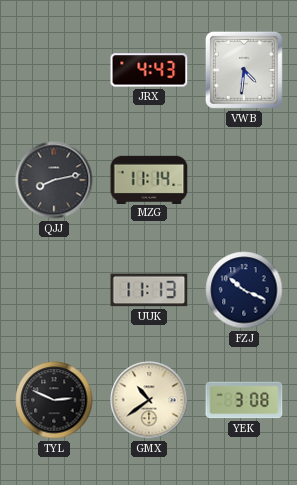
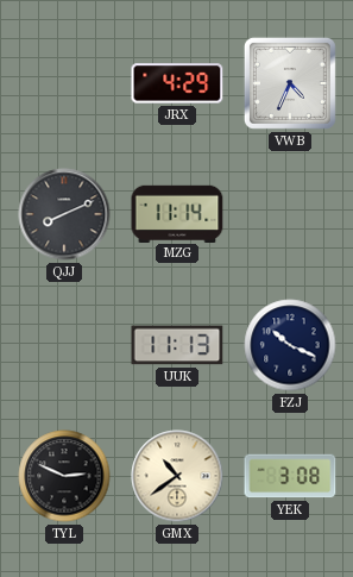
JRX: 4:43 -> 4:29
VWB: 4:31 -> 4:34
QJJ: 8:13 -> 8:11
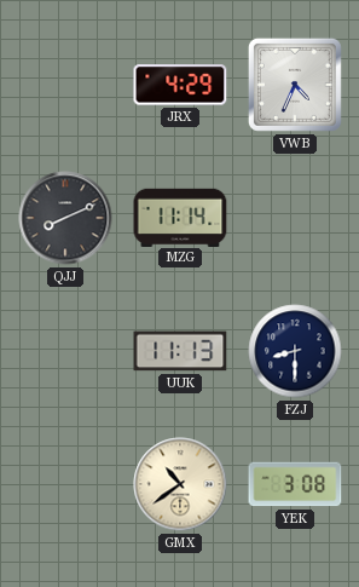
FZJ: 10:19 -> 8:30
TYL: 2:49 -> none
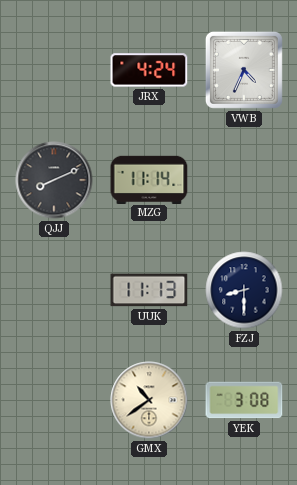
JRX: 4:29 -> 4:24
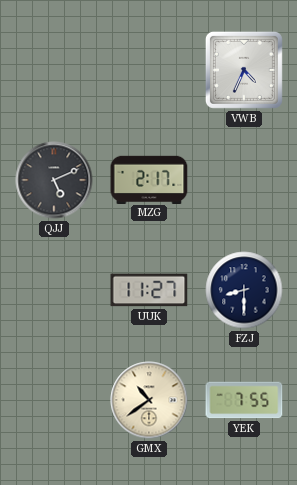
JRX: 4:24 -> none
QJJ: 8:11 -> 5:11
MZG: 11:14 -> 2:17
UUK: 11:13 -> 11:27
YEK: 3:08 -> 7:55
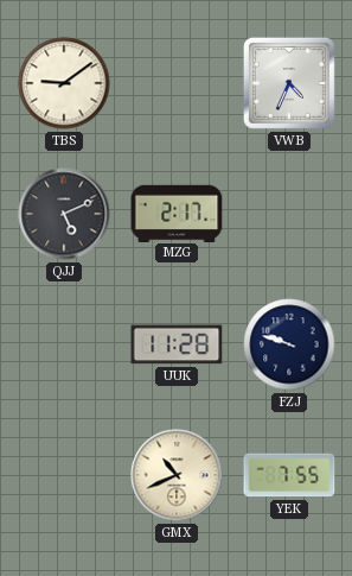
TBS: none -> 9:09
UUK: 11:27 -> 11:28
FZJ: 8:30 -> 9:48
GMX: 10:39 -> 10:41
